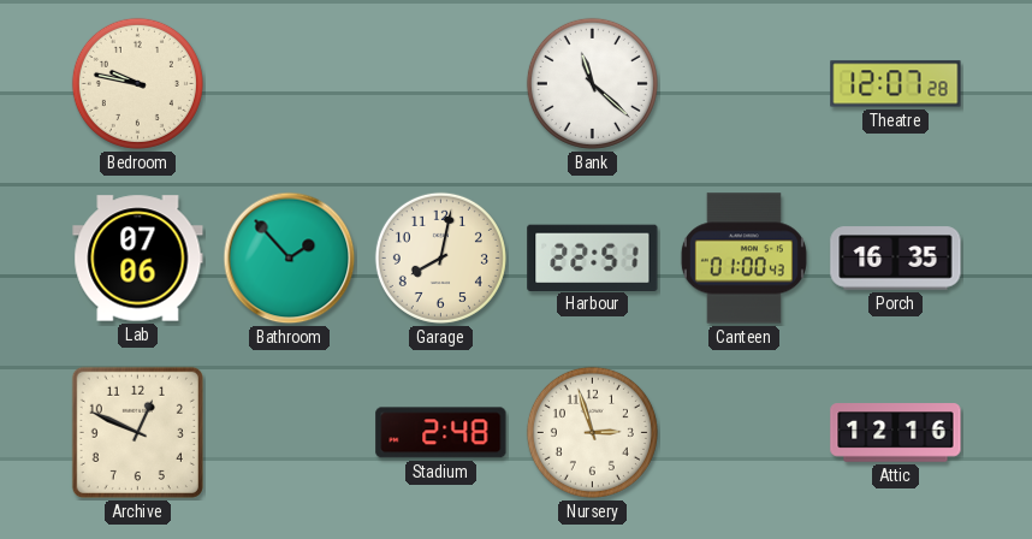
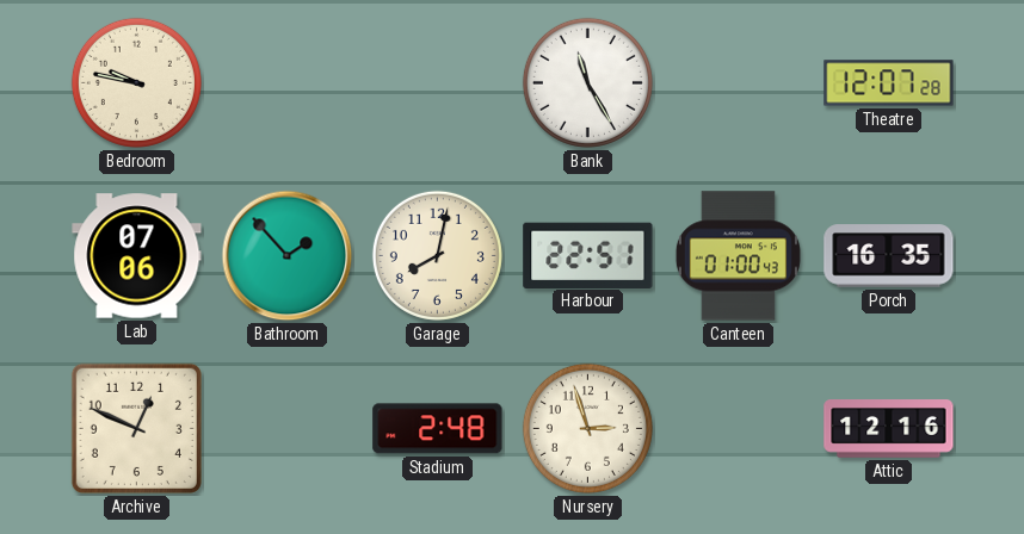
Bank: 11:22 -> 11:25
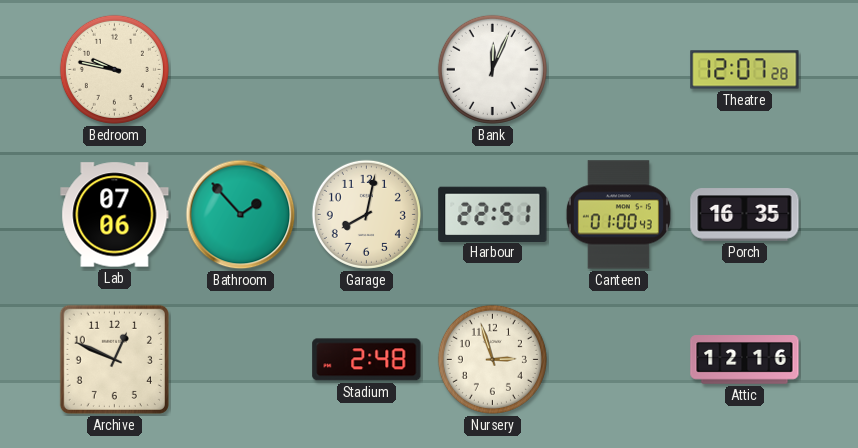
Bank: 11:25 -> 12:04
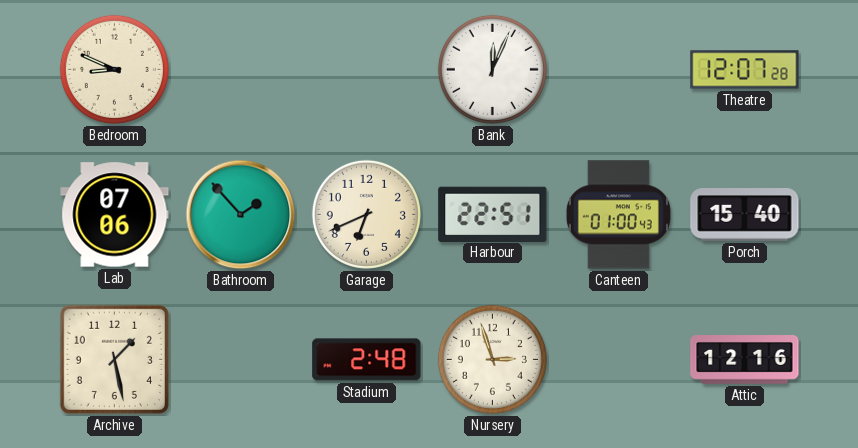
Bedroom: 9:47 -> 8:49
Garage: 8:02 -> 6:41
Porch: 16:35 -> 15:40
Archive: 12:49 -> 1:28
